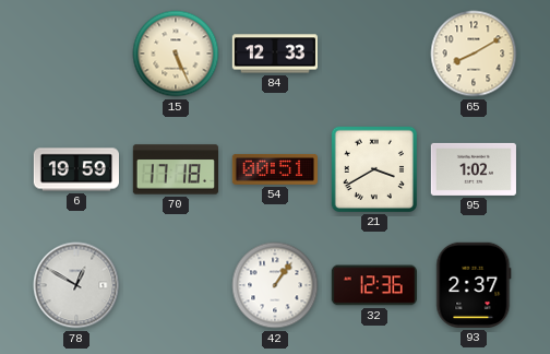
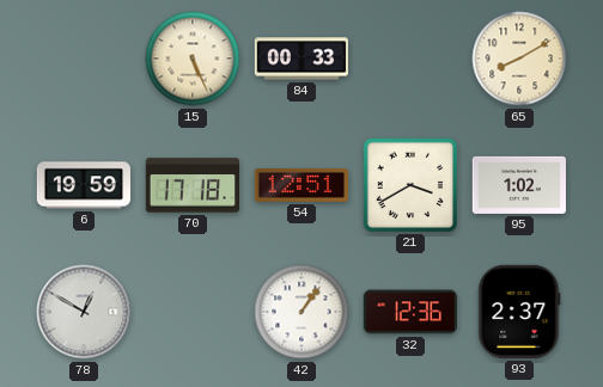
84: 12:33 -> 00:33
54: 00:51 -> 12:51
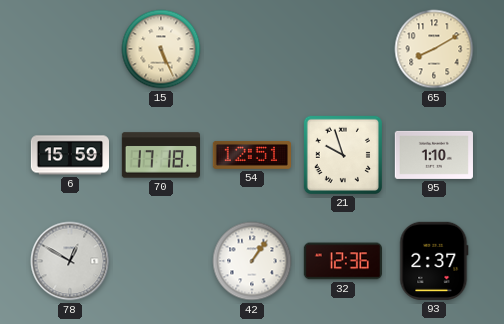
84: 00:33 -> none
6: 19:59 -> 15:59
21: 3:40 -> 9:57
95: 1:02 -> 1:10
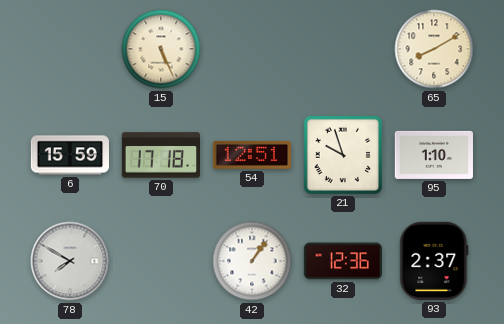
78: 12:50 -> 7:50
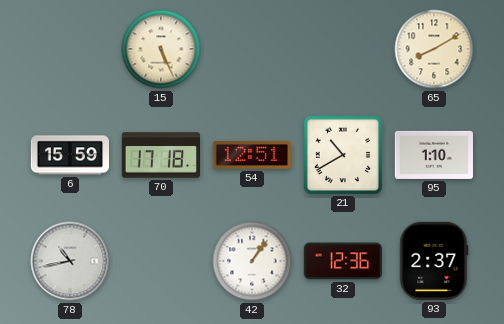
21: 9:57 -> 10:40
78: 7:50 -> 10:43
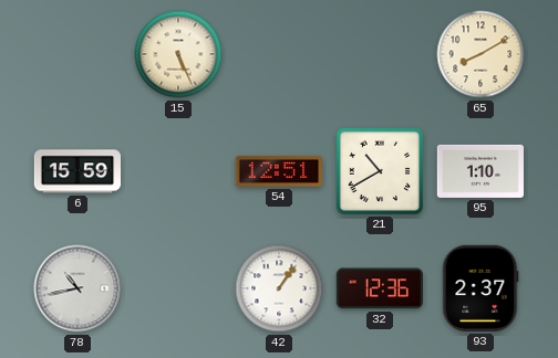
70: 17:18 -> none
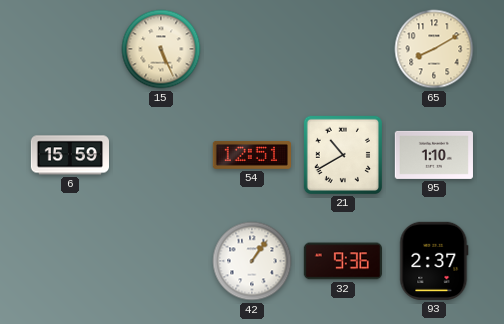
78: 10:43 -> none
32: 12:36 -> 9:36
